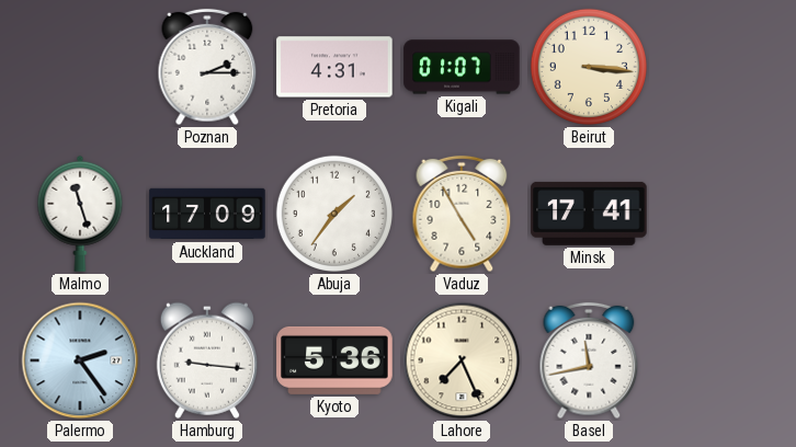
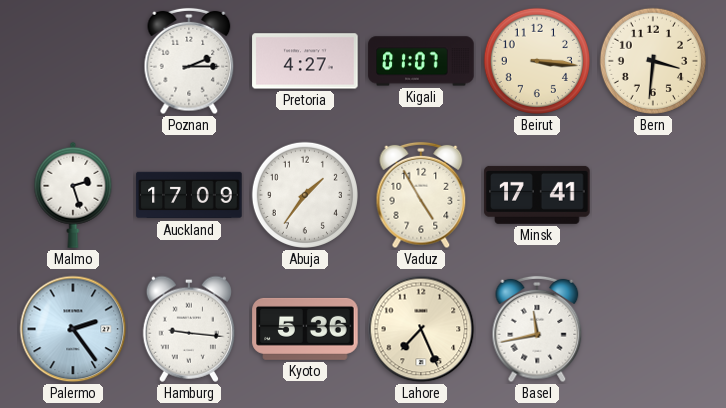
Pretoria: 4:31 -> 4:27
Bern: none -> 3:31
Malmo: 11:27 -> 2:27
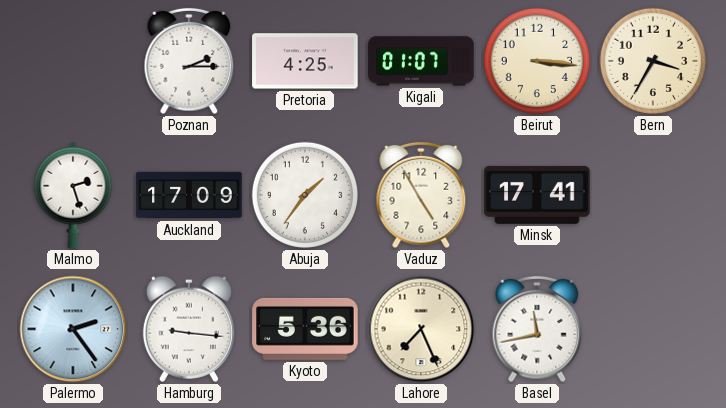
Pretoria: 4:27 -> 4:25
Bern: 3:31 -> 3:35
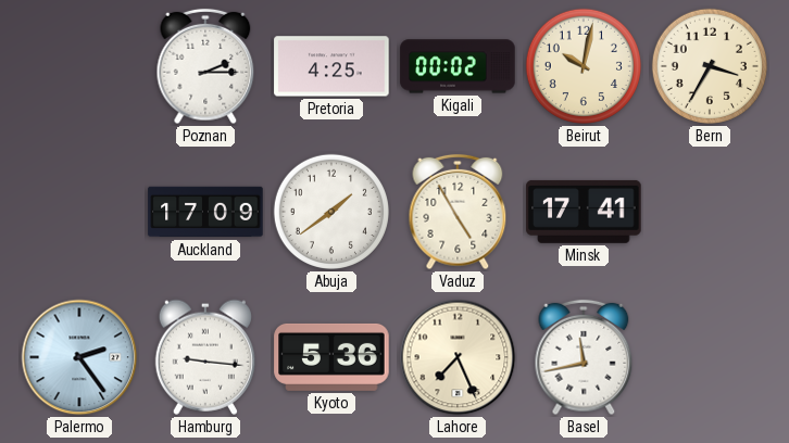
Kigali: 01:07 -> 00:02
Beirut: 3:16 -> 10:02
Malmo: 2:27 -> none
Abuja: 1:36 -> 1:39
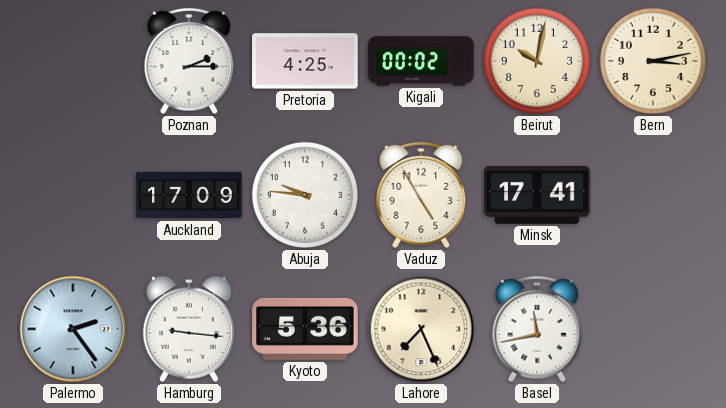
Bern: 3:35 -> 3:13
Abuja: 1:39 -> 9:46
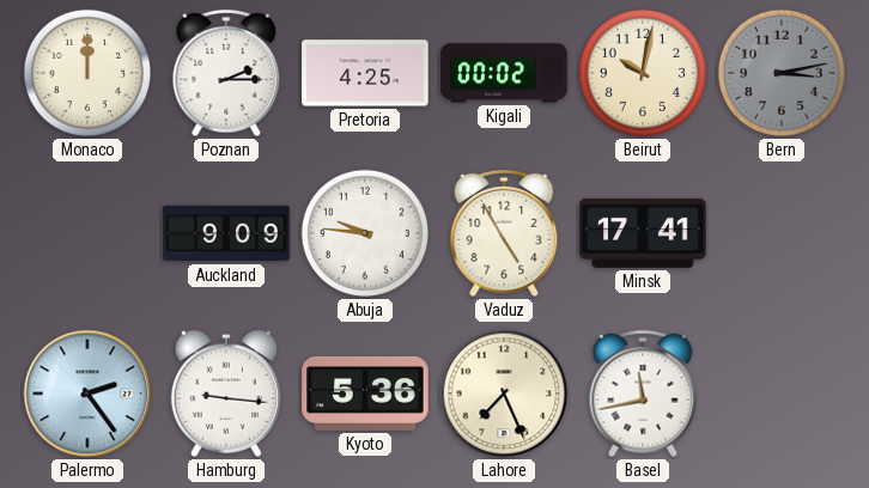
Monaco: none -> 12:00
Bern dial: cream -> grey
Auckland: 17:09 -> 9:09
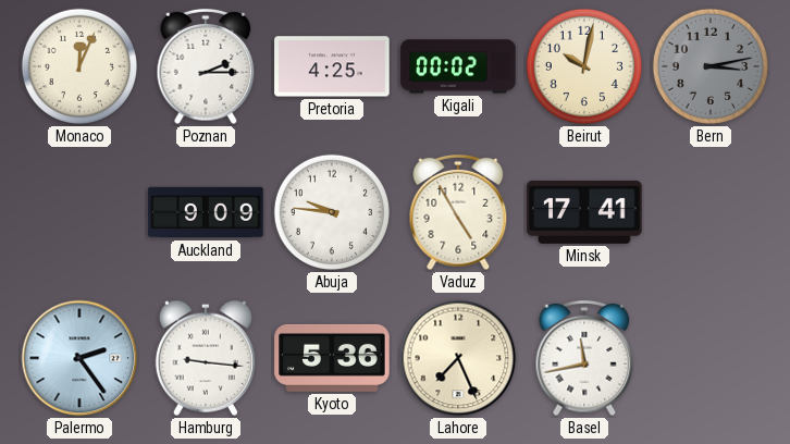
Monaco: 12:00 -> 12:04
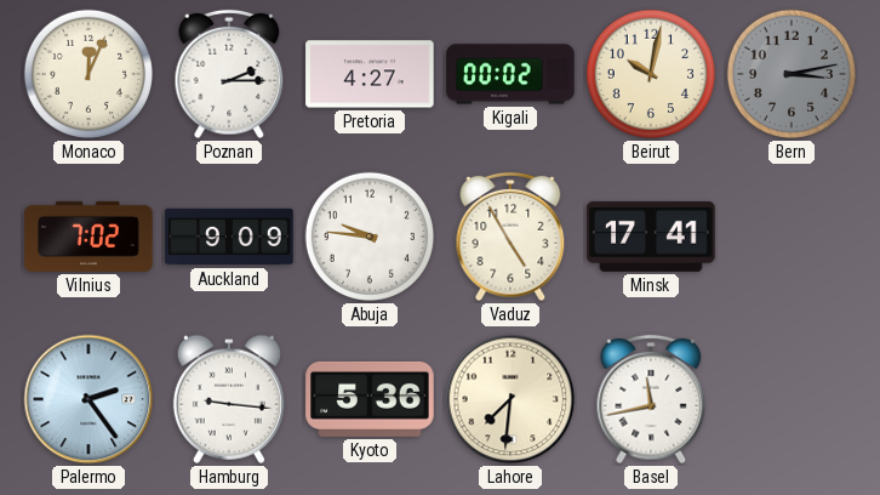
Pretoria: 4:25 -> 4:27
Vilnius: none -> 7:02
Lahore: 7:26 -> 7:31
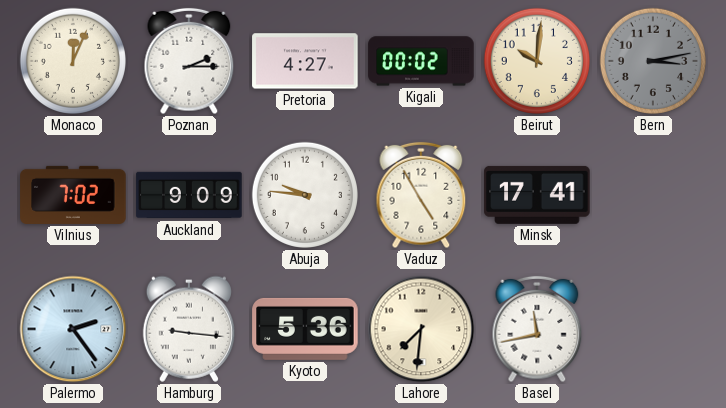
Beirut: 10:02 -> 10:01
